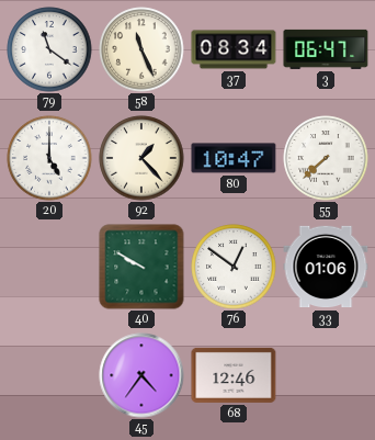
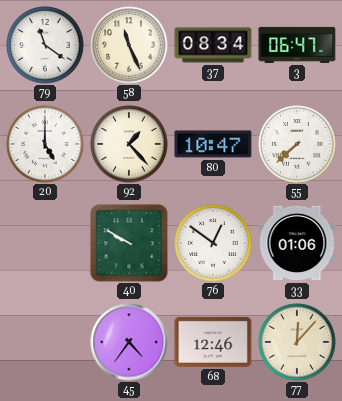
77: none -> 12:07
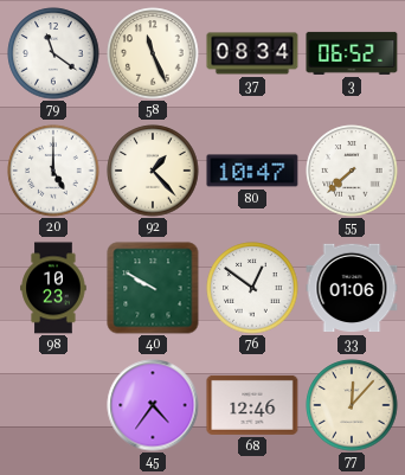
3: 06:47 -> 06:52
98: none -> 10:23
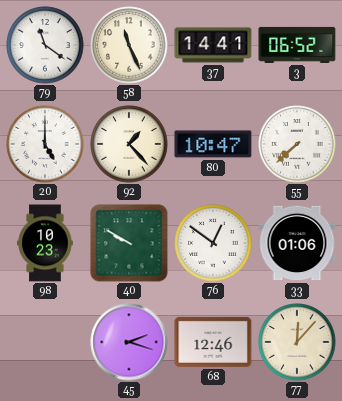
37: 08:34 -> 14:41
45: 4:36 -> 2:18
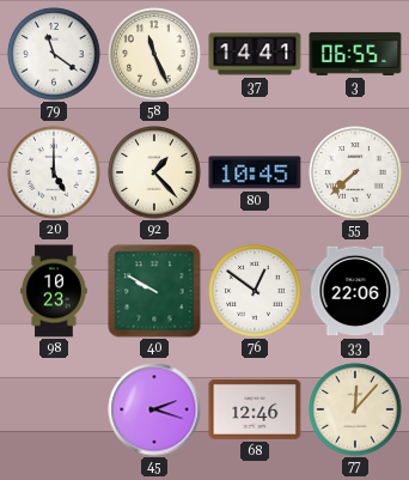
3: 06:52 -> 06:55
80: 10:47 -> 10:45
33: 01:06 -> 22:06
